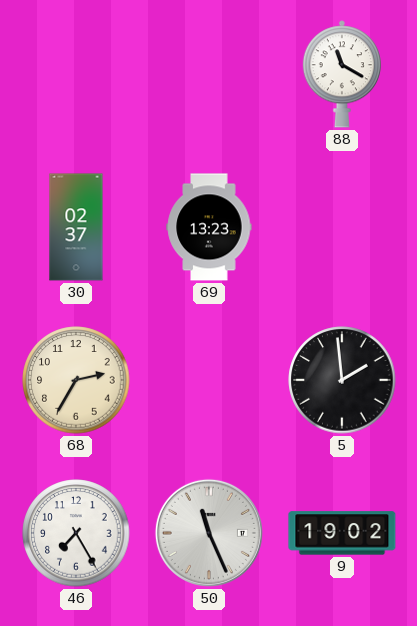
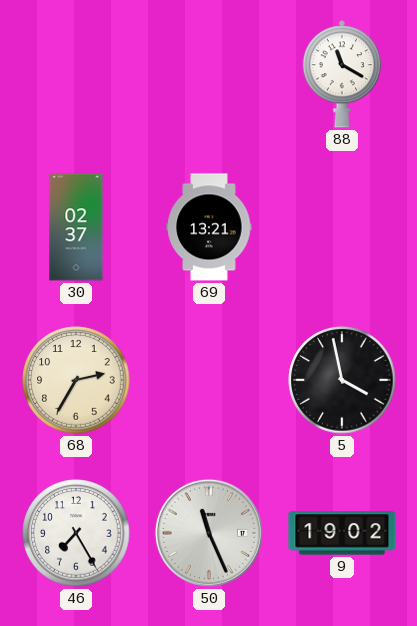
69: 13:23 -> 13:21
5: 1:59 -> 3:58
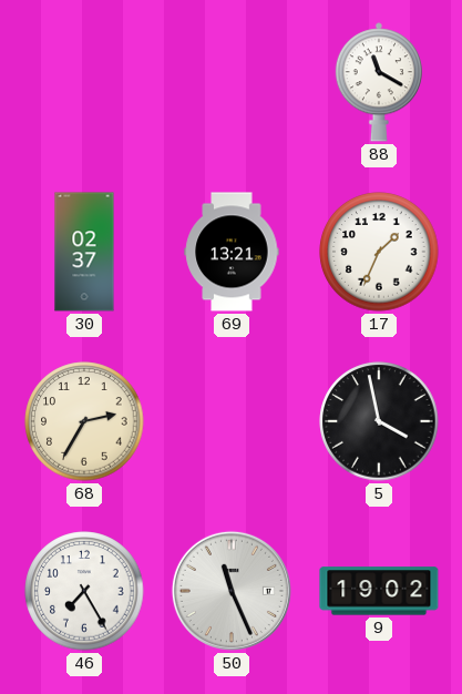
17: none -> 1:34
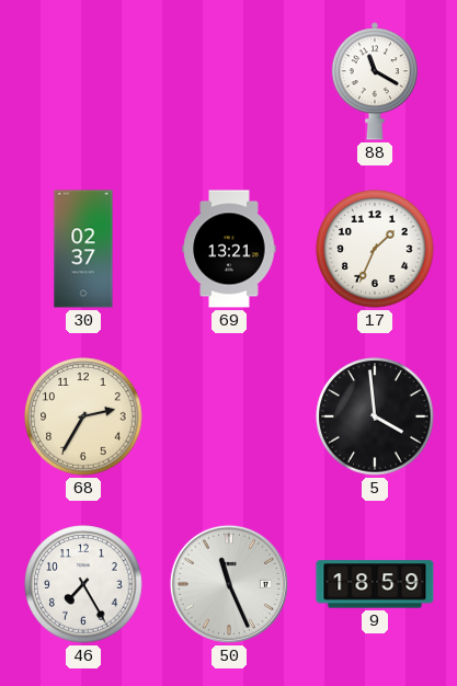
5: 3:58 -> 3:59
9: 19:02 -> 18:59
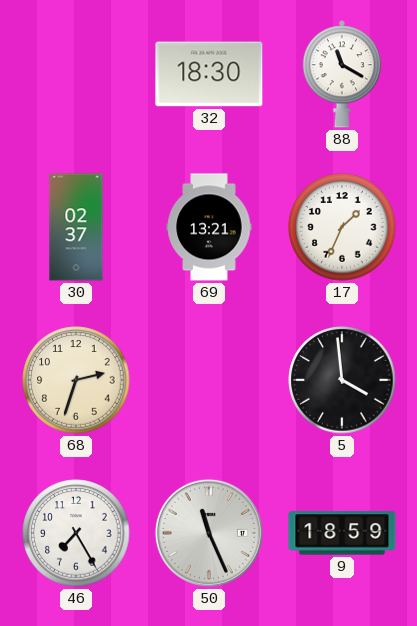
32: none -> 18:30
68: 2:35 -> 2:33
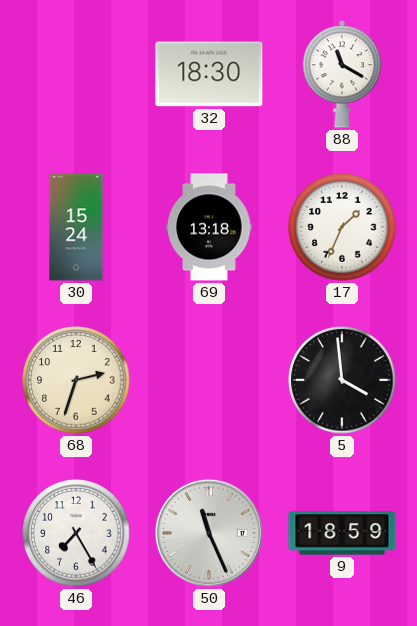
30: 02:37 -> 15:24
69: 13:21 -> 13:18
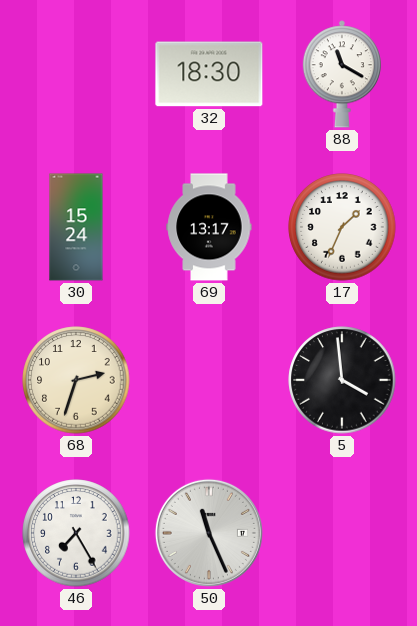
69: 13:18 -> 13:17
9: 18:59 -> none
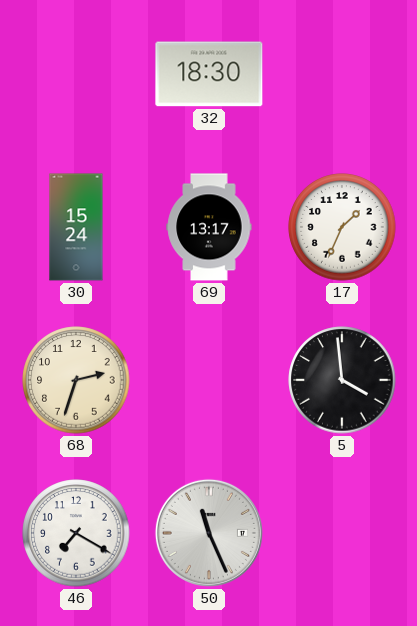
88: 11:20 -> none
46: 7:25 -> 7:20
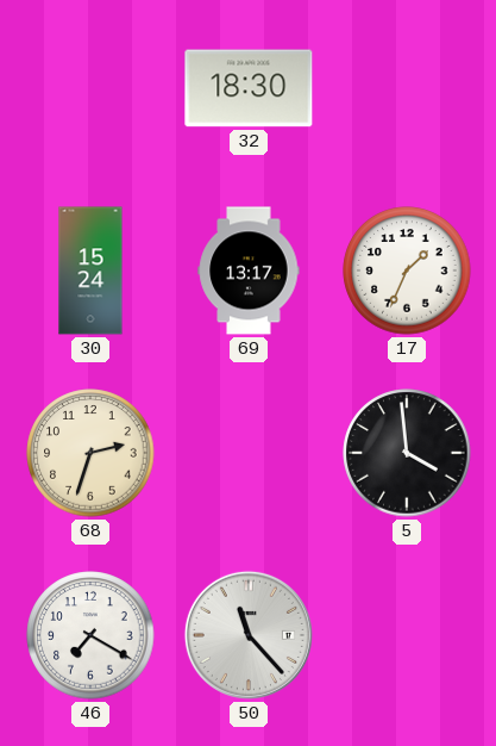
50: 11:26 -> 11:23
